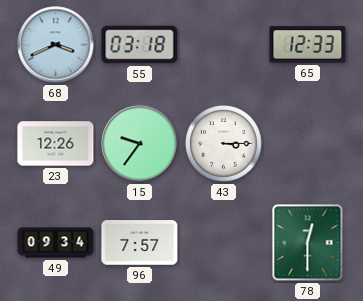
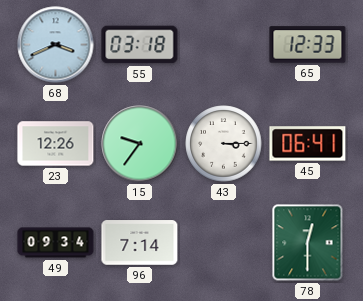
45: none -> 06:41
96: 7:57 -> 7:14
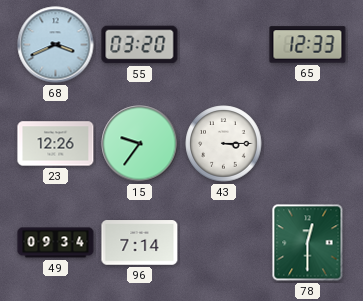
55: 03:18 -> 03:20
45: 06:41 -> none
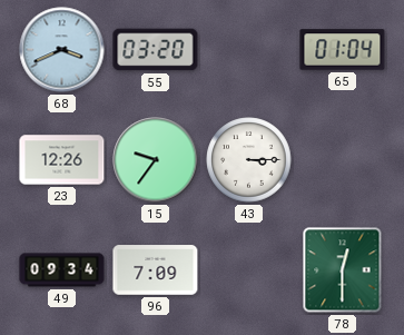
65: 12:33 -> 01:04
96: 7:14 -> 7:09
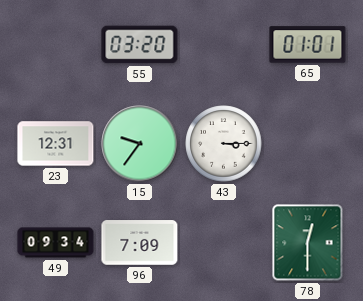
68: 3:41 -> none
65: 01:04 -> 01:01
23: 12:26 -> 12:31
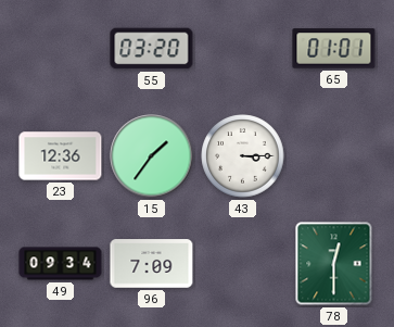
23: 12:31 -> 12:36
15: 9:36 -> 1:36
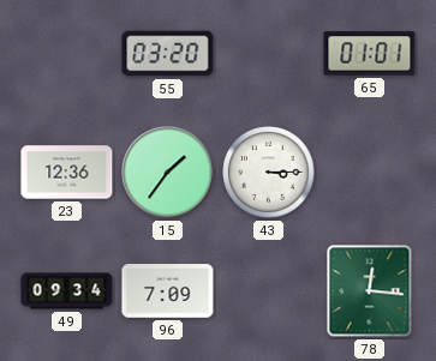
78: 12:30 -> 12:16
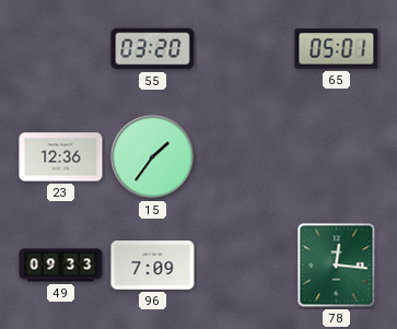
65: 01:01 -> 05:01
43: 3:15 -> none
49: 09:34 -> 09:33
